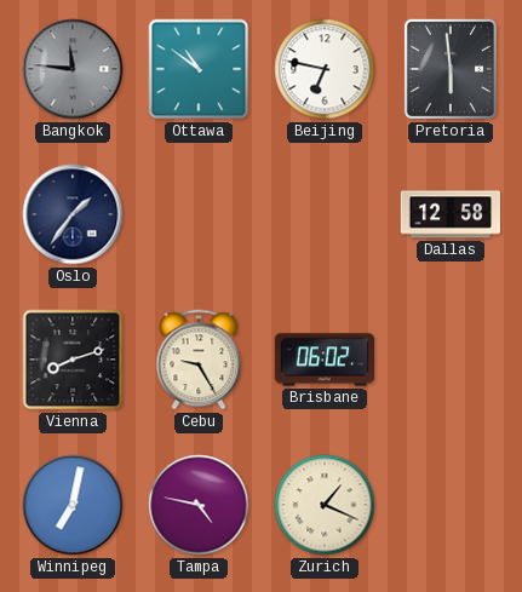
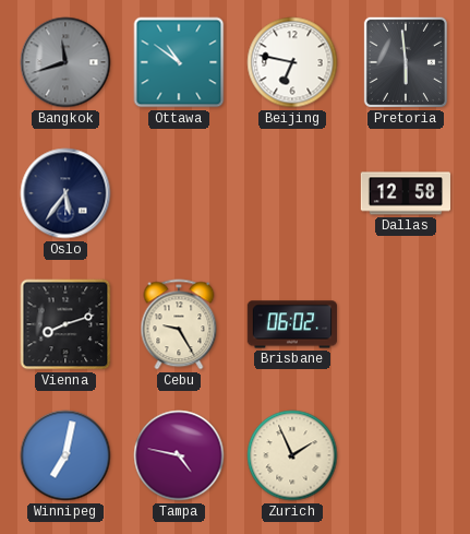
Bangkok: 11:46 -> 11:42
Oslo: 1:36 -> 5:36
Zurich: 1:19 -> 1:56
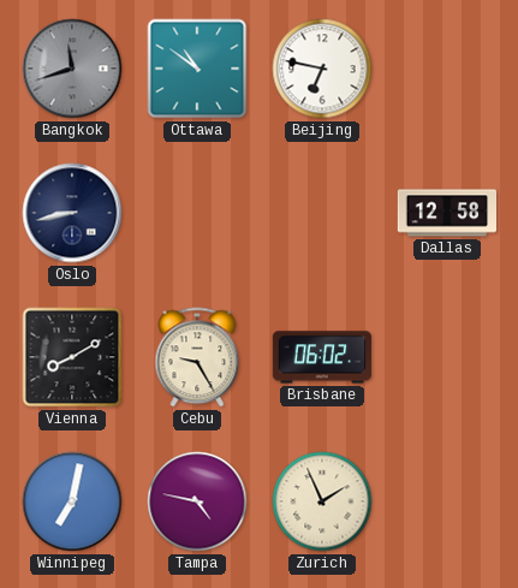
Pretoria: 5:59 -> none
Oslo: 5:36 -> 8:43
Vienna: 8:12 -> 8:10
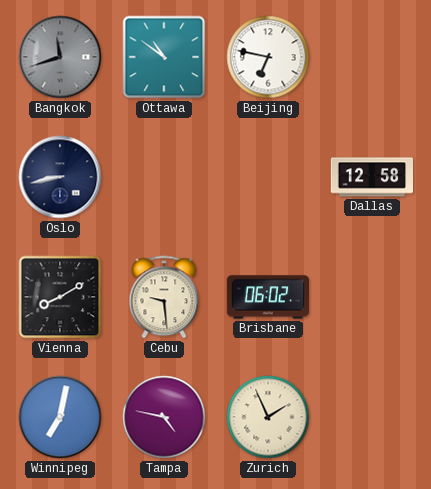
Cebu: 9:25 -> 9:29
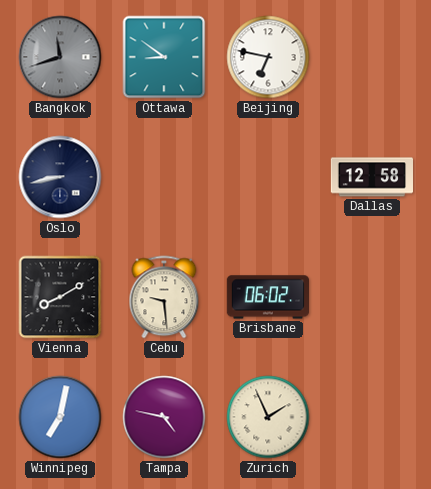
Ottawa: 10:51 -> 8:51
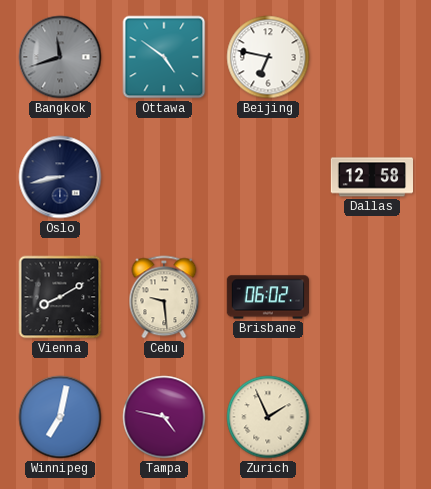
Ottawa: 8:51 -> 4:51
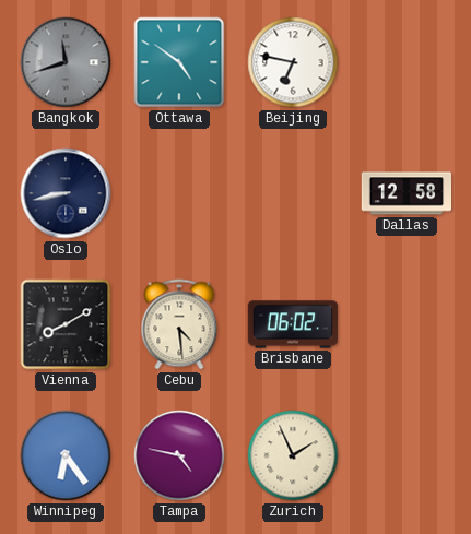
Cebu: 9:29 -> 4:29
Winnipeg: 7:02 -> 6:24
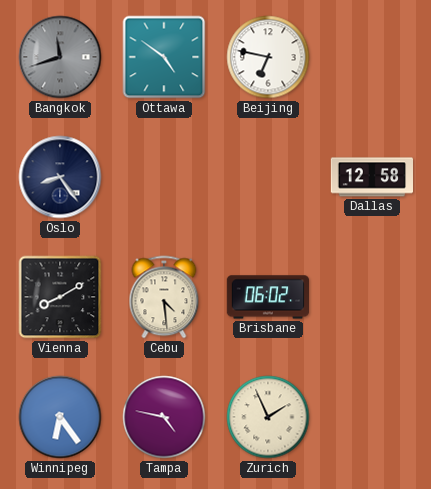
Oslo: 8:43 -> 8:24
